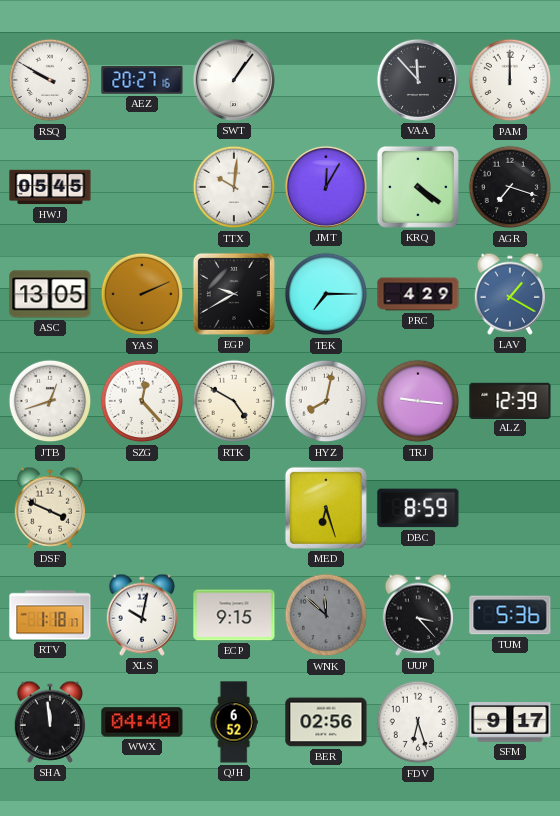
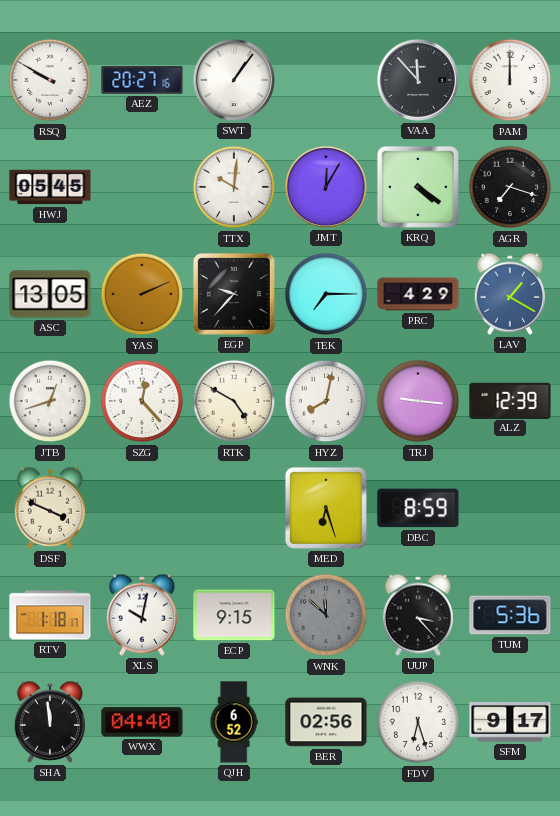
EGP: 9:40 -> 9:37
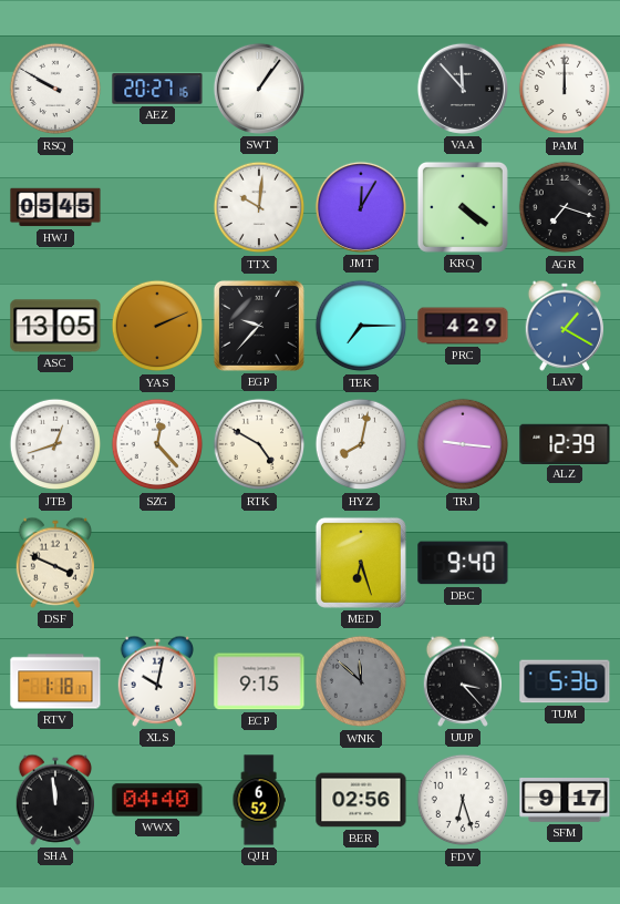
DBC: 8:59 -> 9:40
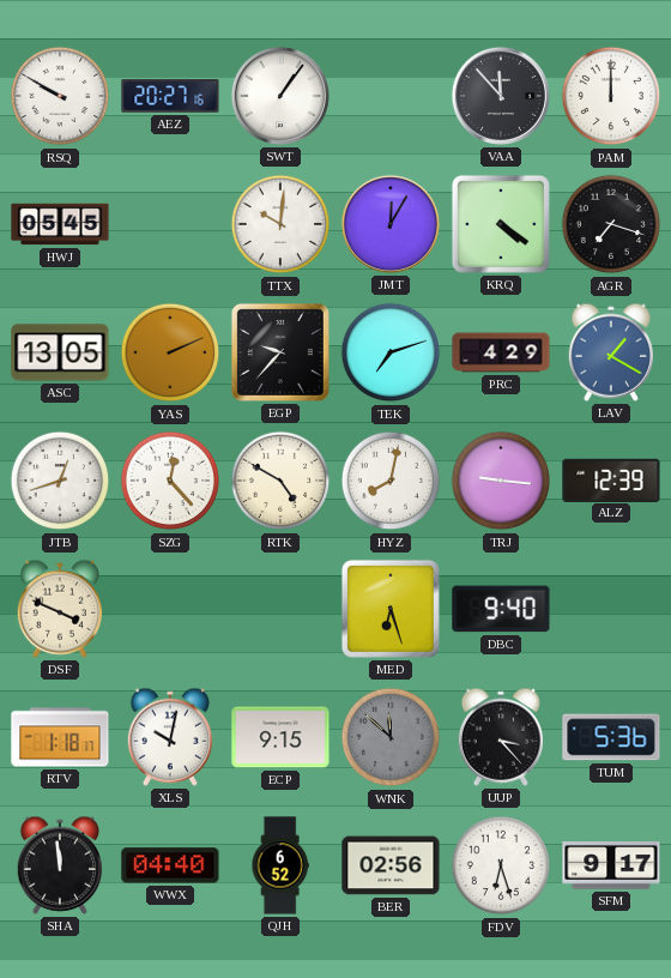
TEK: 7:15 -> 7:12
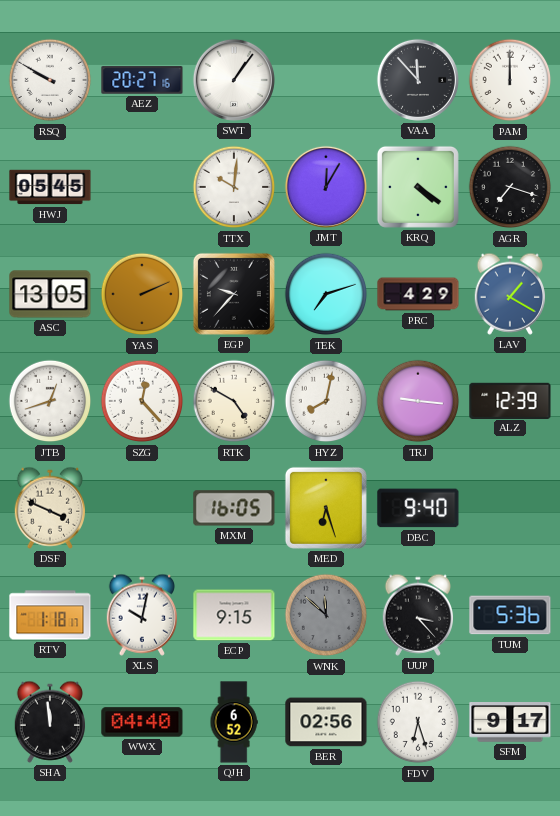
MXM: none -> 16:05
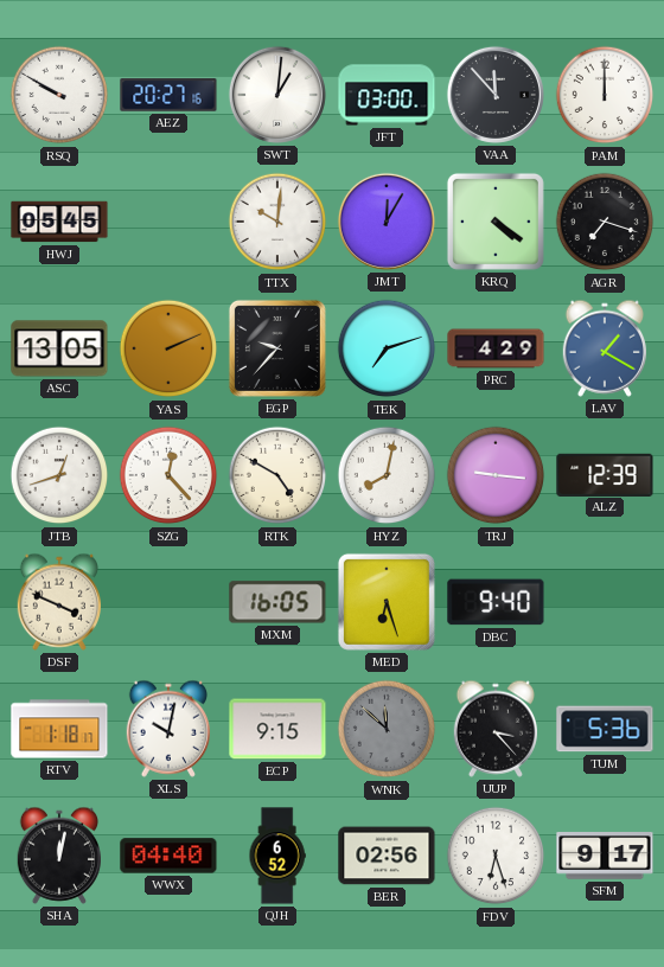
SWT: 1:06 -> 1:01
JFT: none -> 03:00
SHA: 11:59 -> 12:02
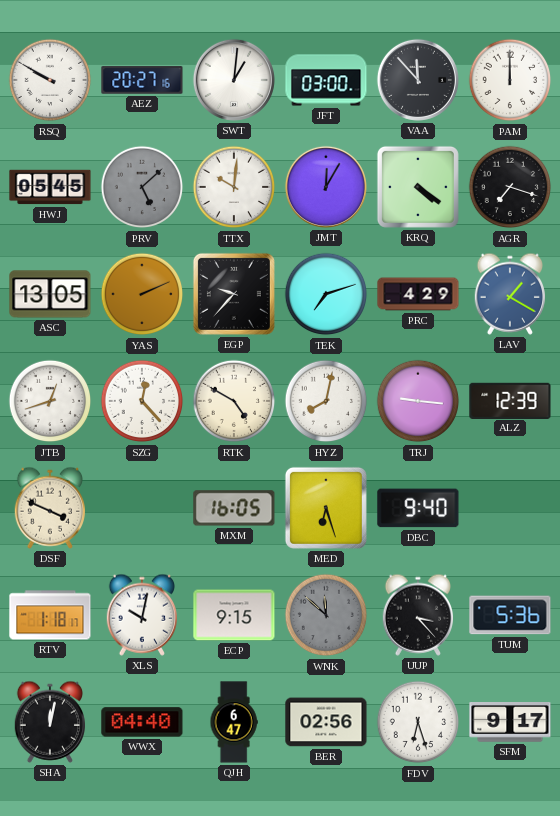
PRV: none -> 5:08
QJH: 6:52 -> 6:47
